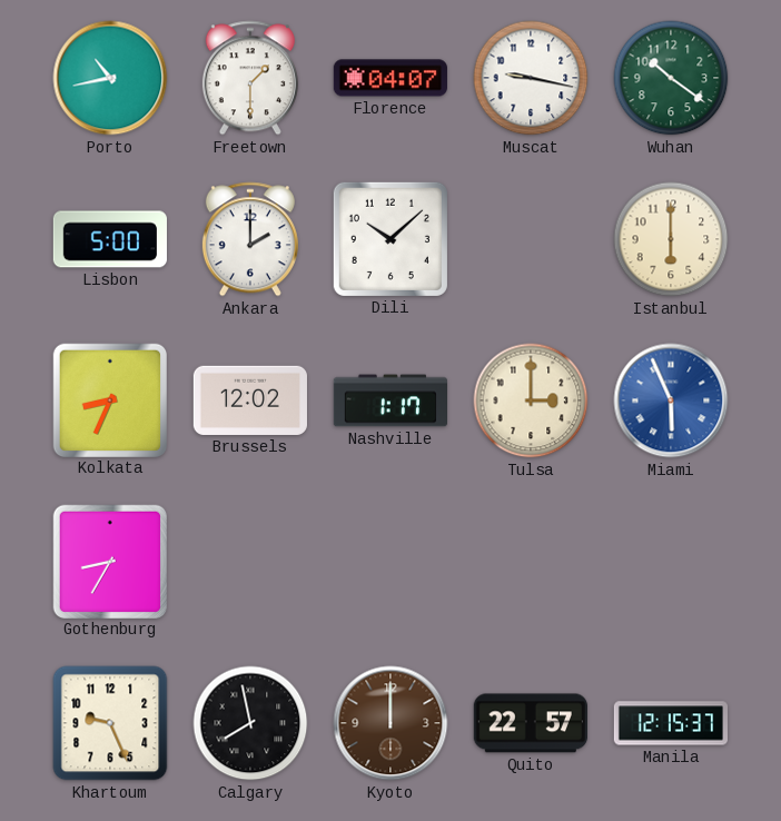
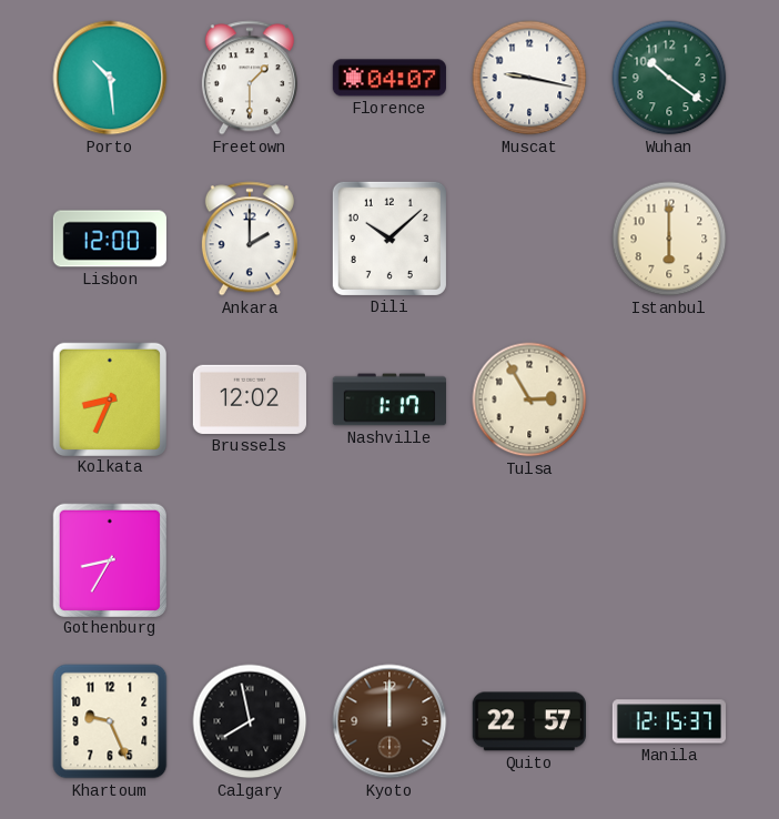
Porto: 10:43 -> 10:29
Lisbon: 5:00 -> 12:00
Tulsa: 3:00 -> 2:55
Miami: 5:56 -> none
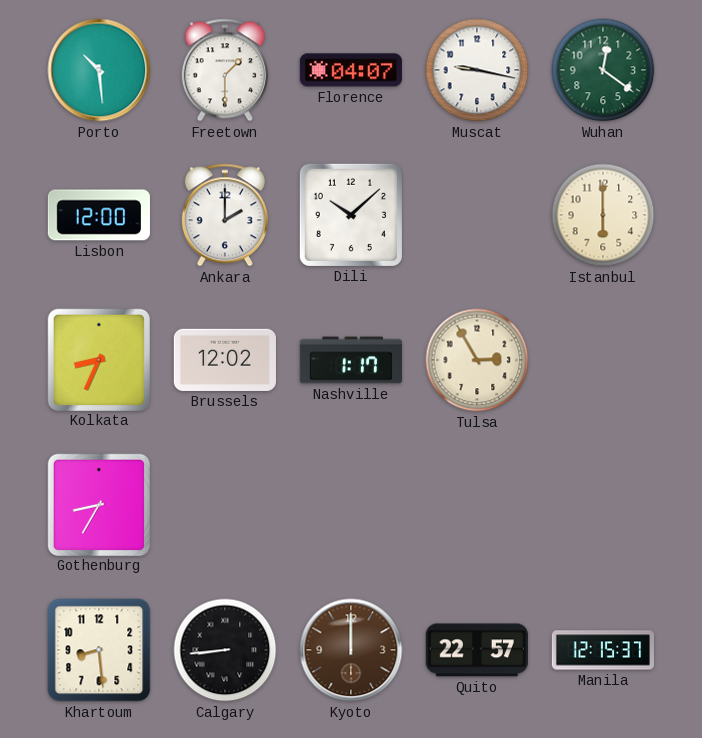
Wuhan: 10:21 -> 12:21
Khartoum: 9:26 -> 8:29
Calgary: 7:58 -> 8:44
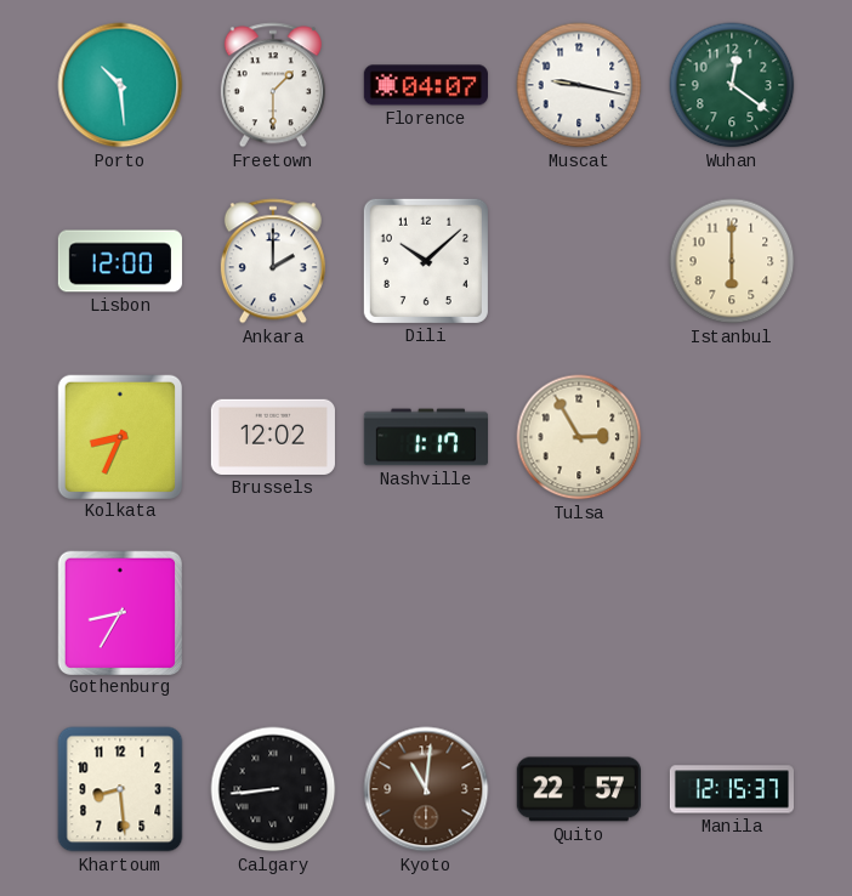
Kyoto: 12:00 -> 11:01
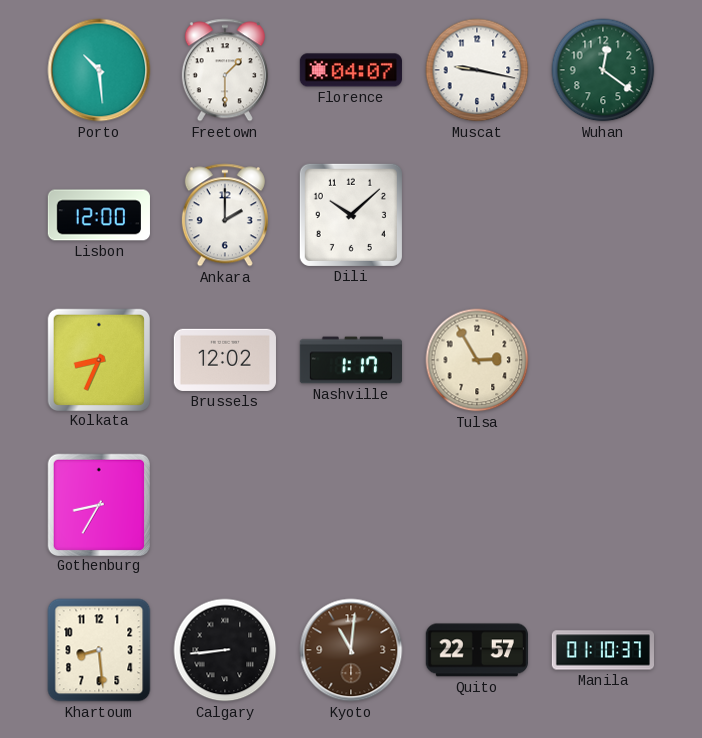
Istanbul: 6:00 -> none
Manila: 12:15 -> 01:10
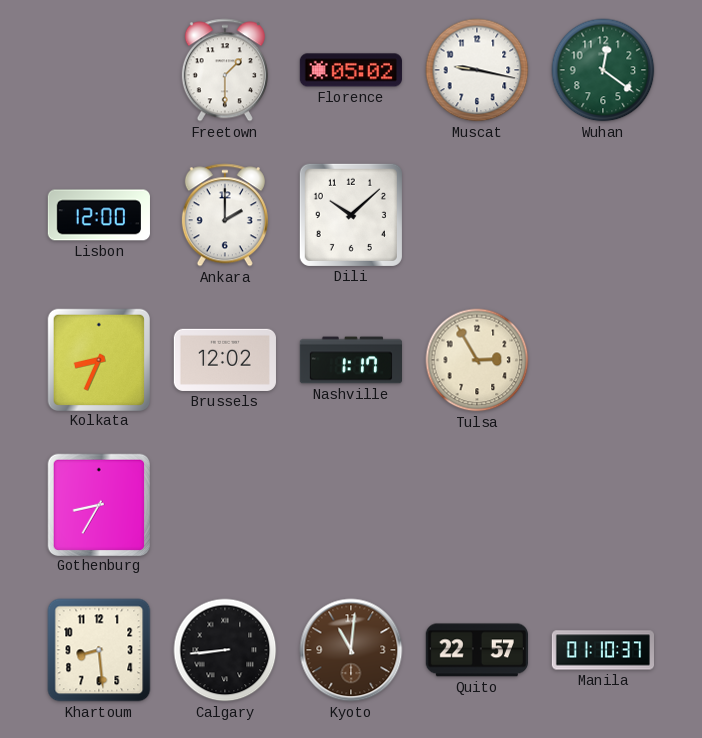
Porto: 10:29 -> none
Florence: 04:07 -> 05:02
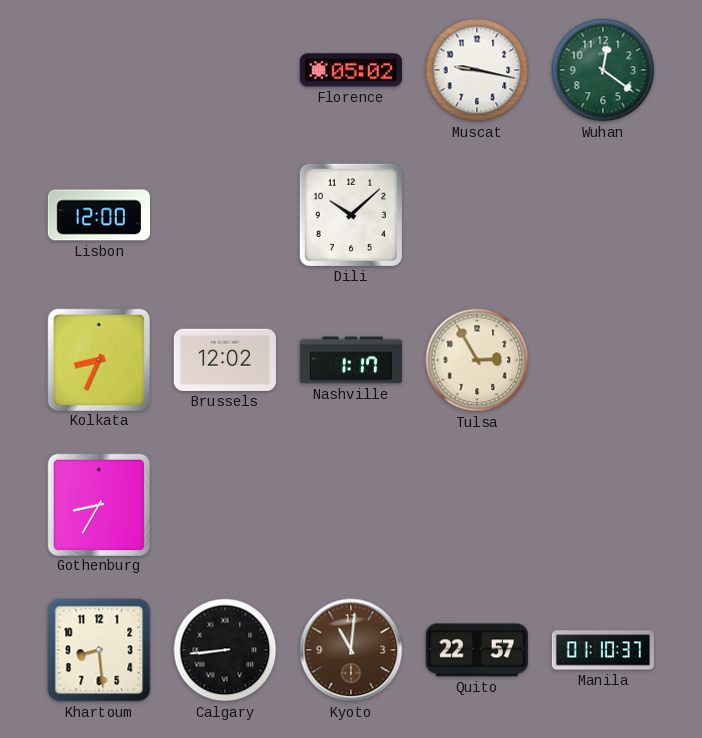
Freetown: 1:30 -> none
Ankara: 2:00 -> none
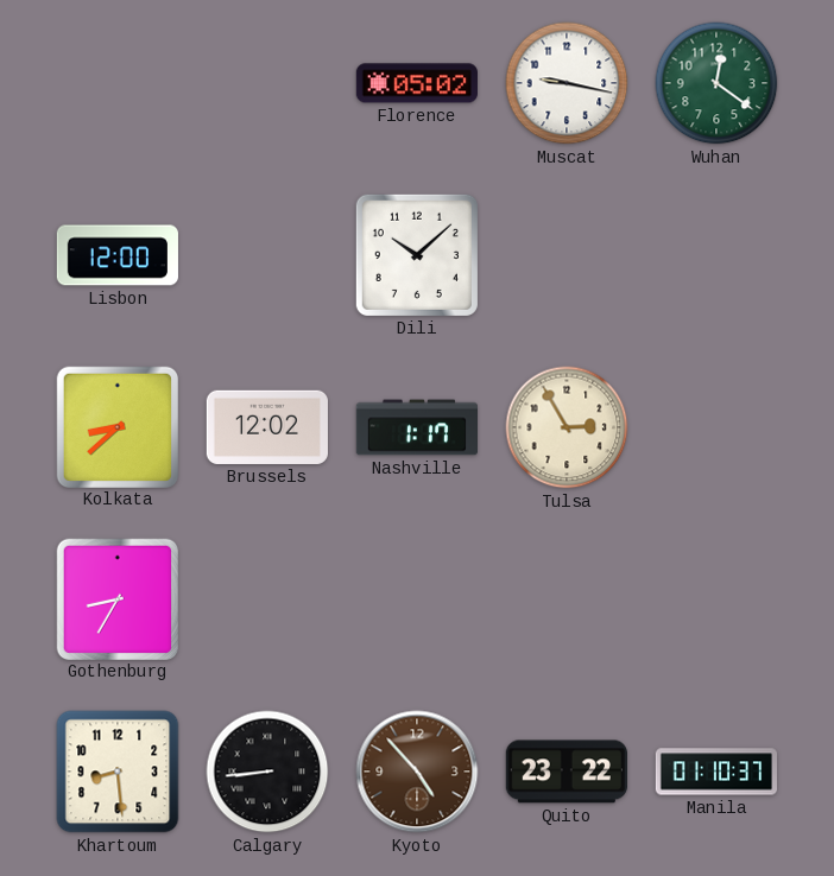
Kolkata: 8:34 -> 8:38
Kyoto: 11:01 -> 4:53
Quito: 22:57 -> 23:22
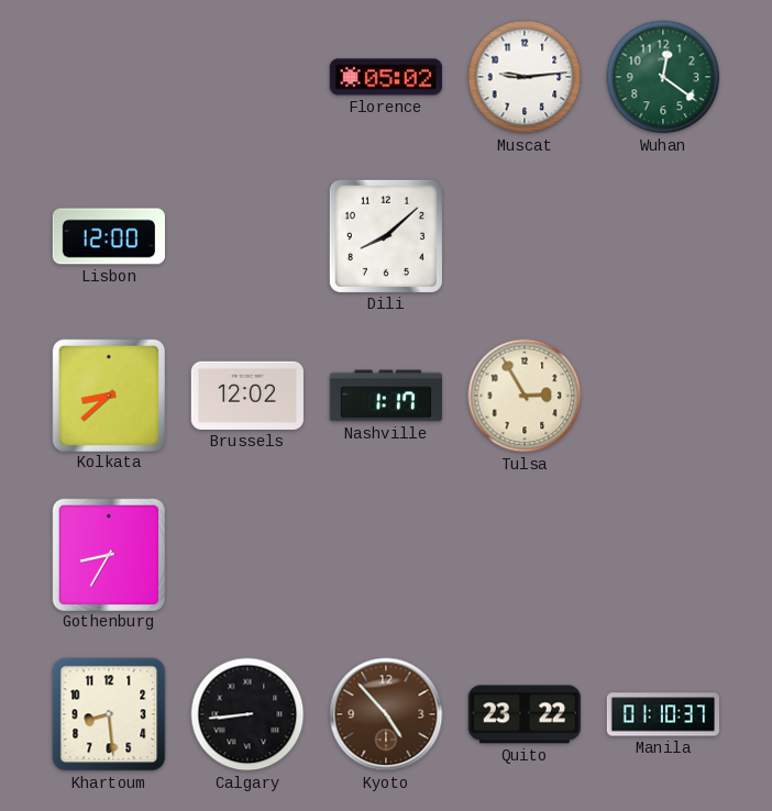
Muscat: 9:17 -> 9:14
Dili: 10:08 -> 8:08
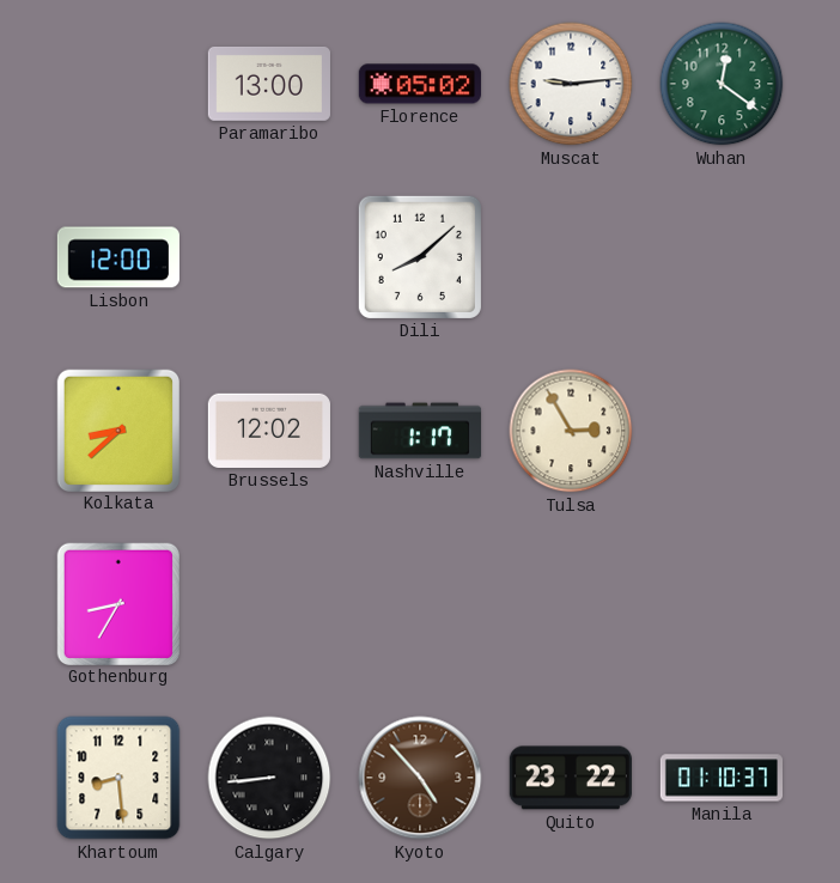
Paramaribo: none -> 13:00
